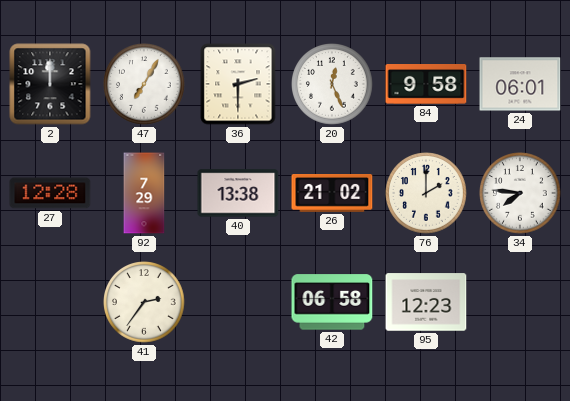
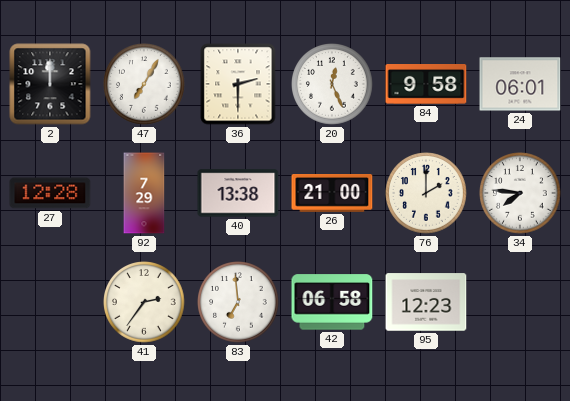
26: 21:02 -> 21:00
83: none -> 6:59
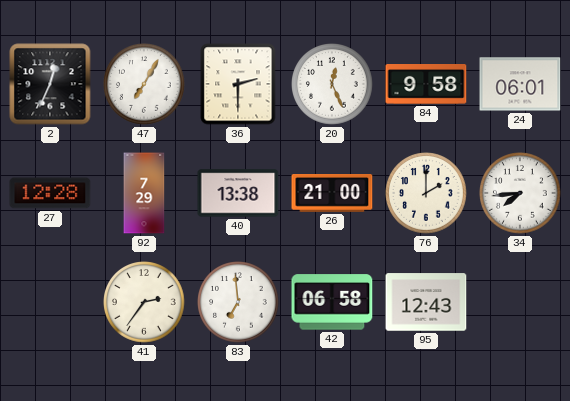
2: 12:00 -> 12:34
34: 7:46 -> 7:44
95: 12:23 -> 12:43
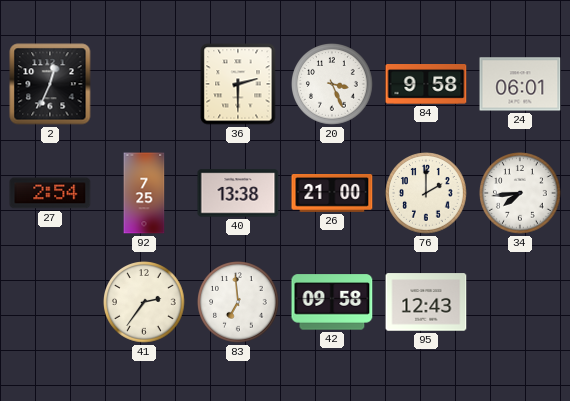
47: 7:05 -> none
20: 12:26 -> 3:26
27: 12:28 -> 2:54
92: 7:29 -> 7:25
42: 06:58 -> 09:58
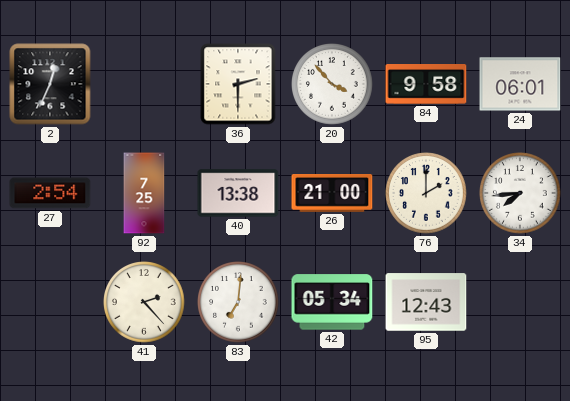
20: 3:26 -> 3:53
41: 2:36 -> 2:23
83: 6:59 -> 7:01
42: 09:58 -> 05:34
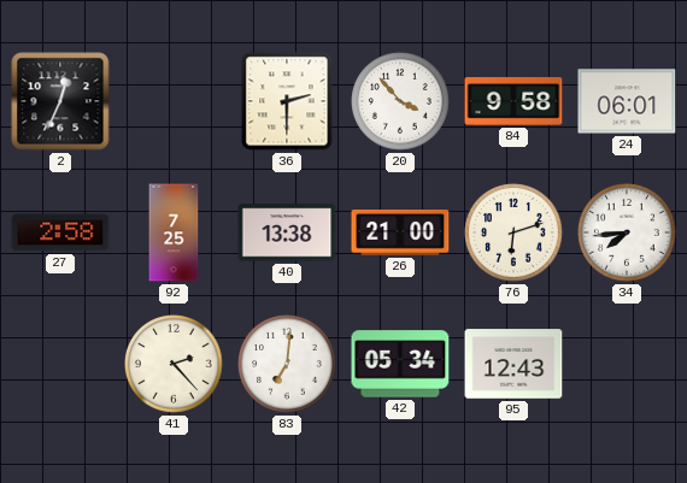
27: 2:54 -> 2:58
76: 2:00 -> 6:12
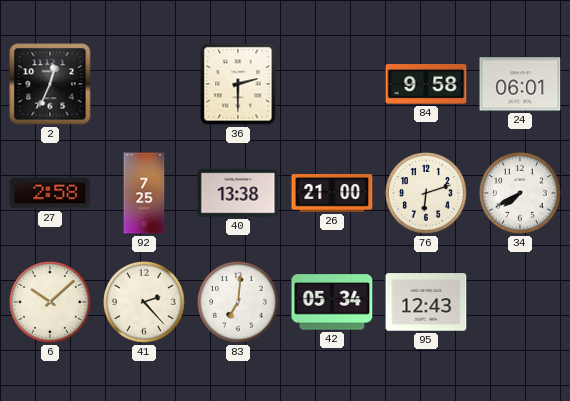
20: 3:53 -> none
34: 7:44 -> 7:40
6: none -> 10:08
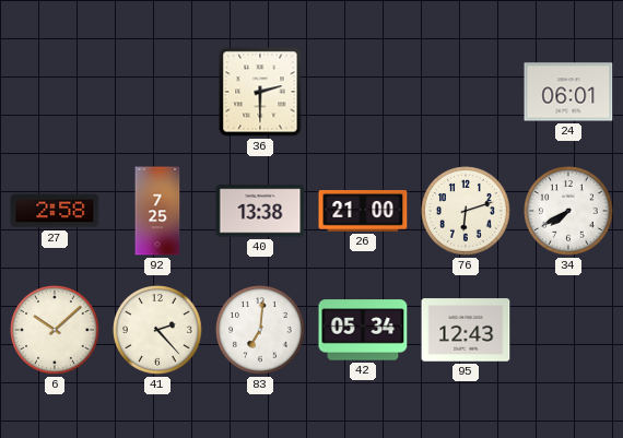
2: 12:34 -> none
84: 9:58 -> none
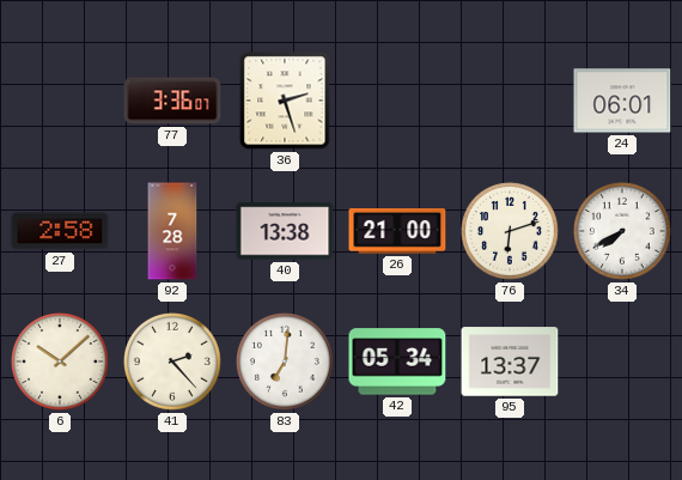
77: none -> 3:36
36: 2:30 -> 2:27
92: 7:25 -> 7:28
95: 12:43 -> 13:37
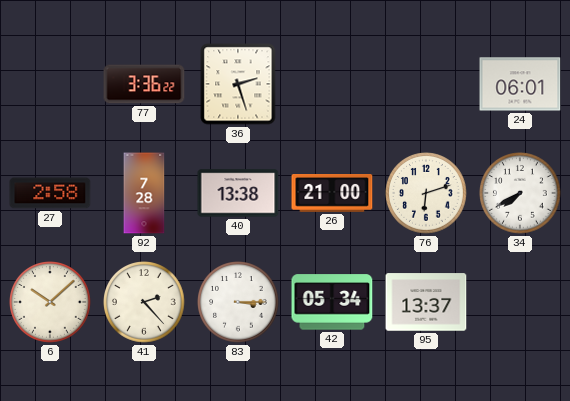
77: 3:36:07 -> 3:36:22
83: 7:01 -> 3:15
